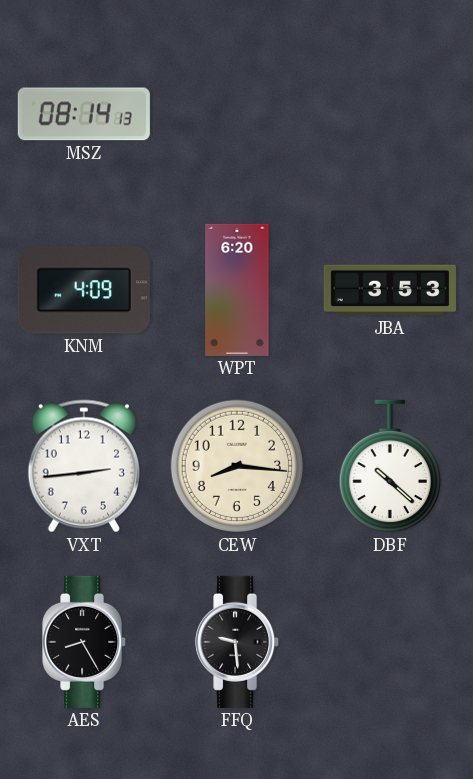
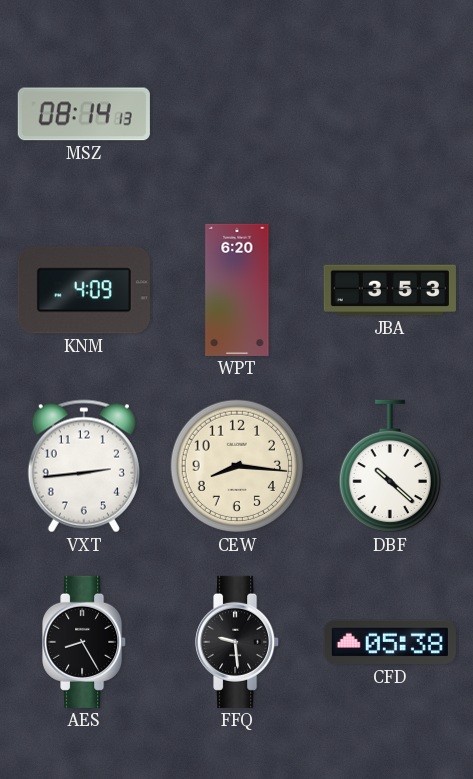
CFD: none -> 05:38
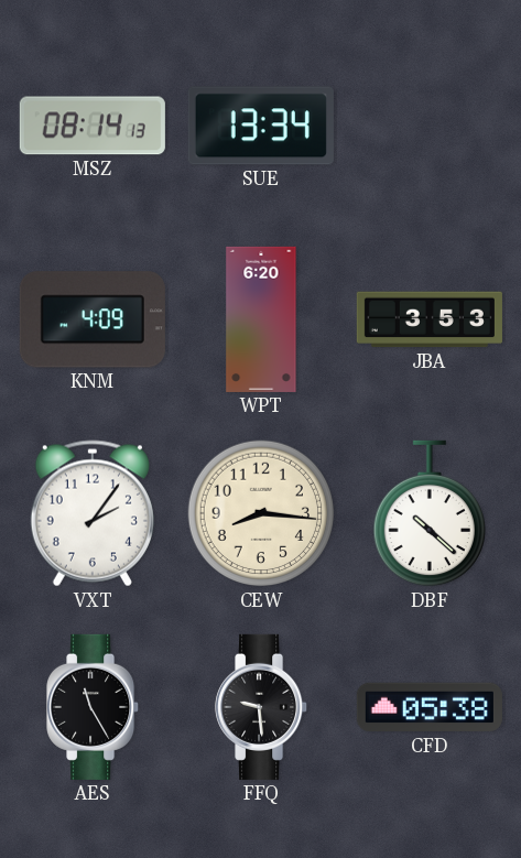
SUE: none -> 13:34
VXT: 2:44 -> 2:06
AES: 8:25 -> 11:25
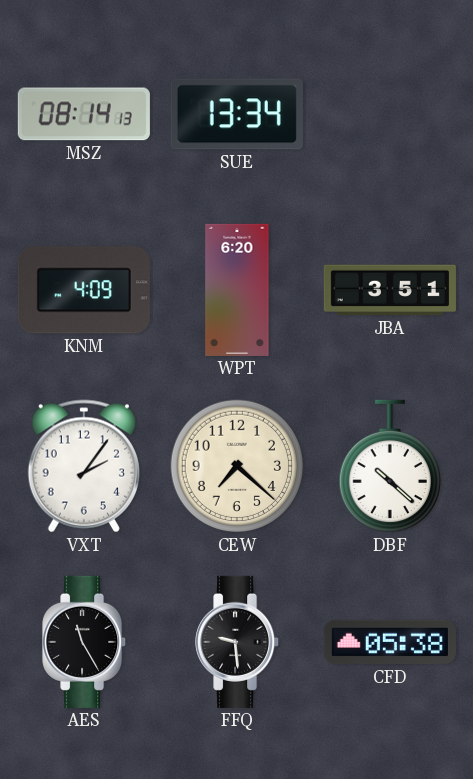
JBA: 3:53 -> 3:51
CEW: 8:16 -> 7:22
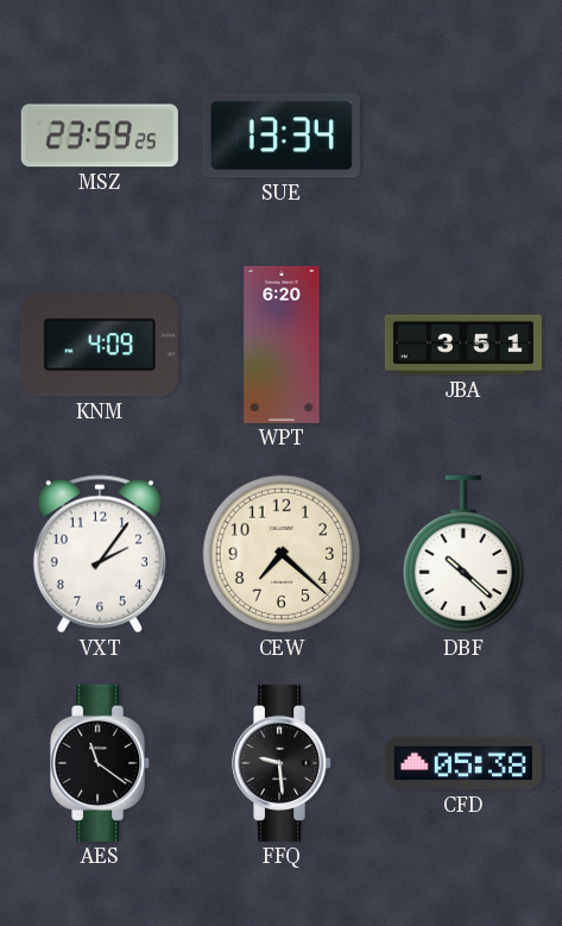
MSZ: 08:14 -> 23:59
AES: 11:25 -> 11:21
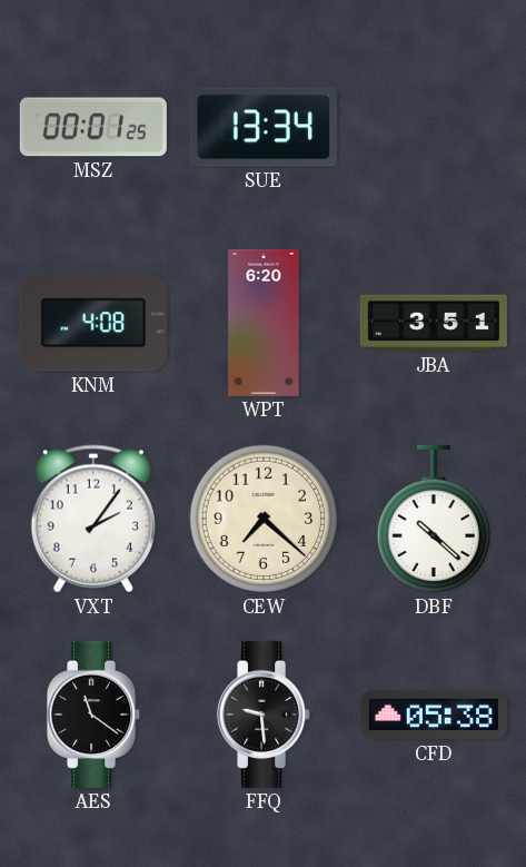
MSZ: 23:59 -> 00:01
KNM: 4:09 -> 4:08
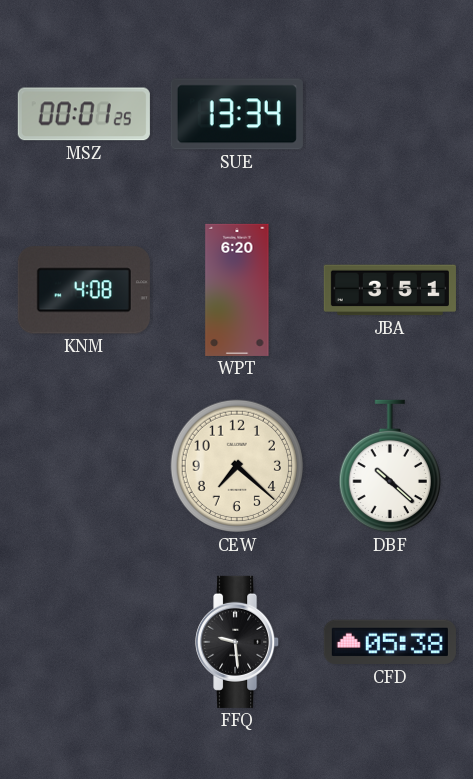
VXT: 2:06 -> none
AES: 11:21 -> none
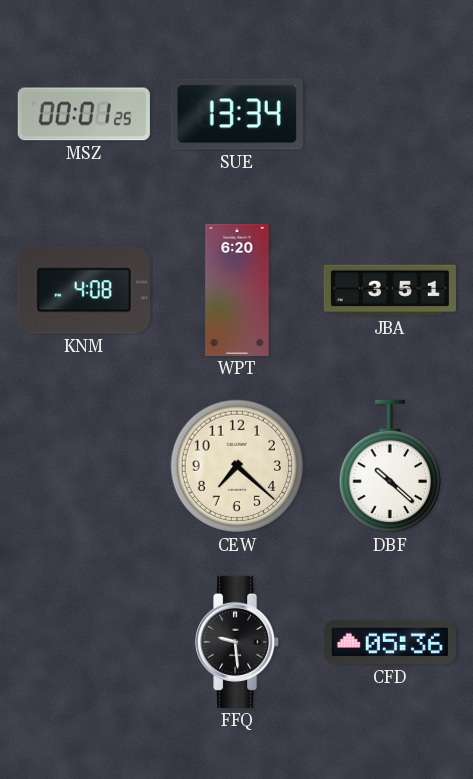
CFD: 05:38 -> 05:36
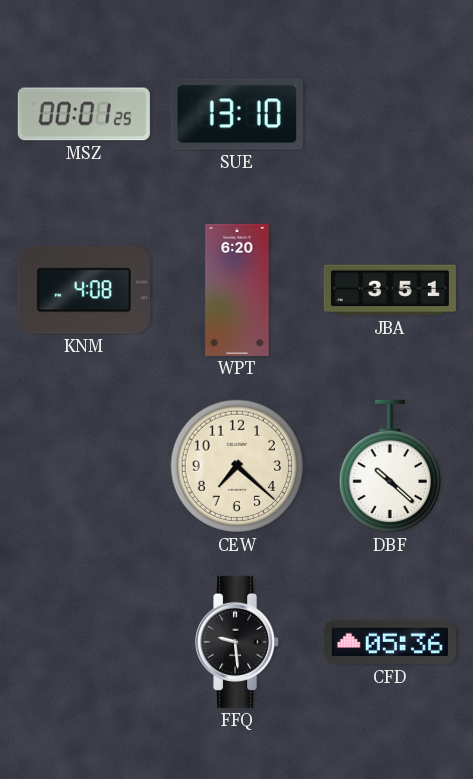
SUE: 13:34 -> 13:10
